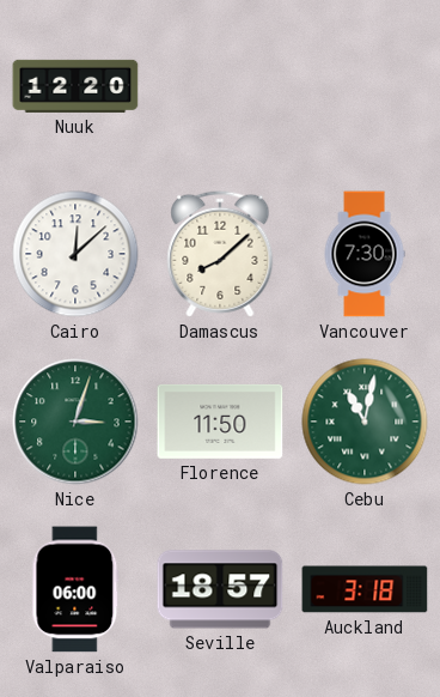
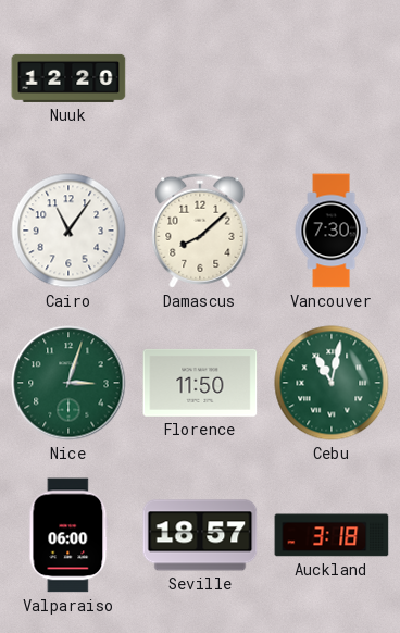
Cairo: 12:08 -> 11:06
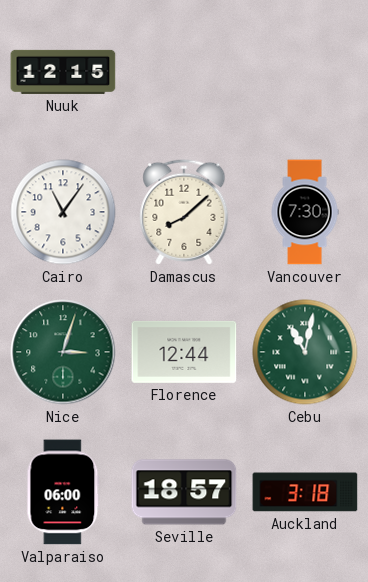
Nuuk: 12:20 -> 12:15
Florence: 11:50 -> 12:44
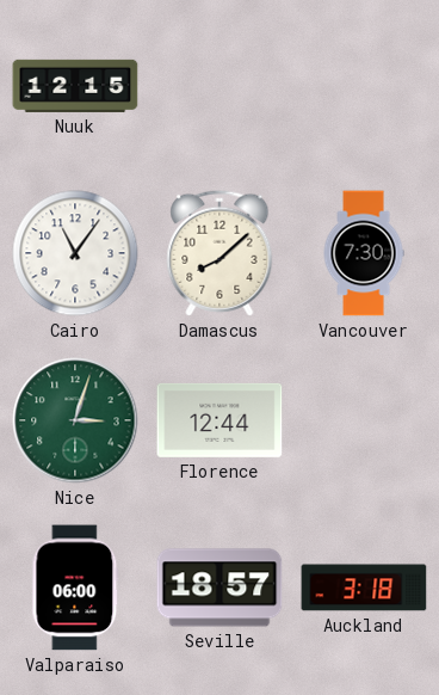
Cebu: 11:02 -> none
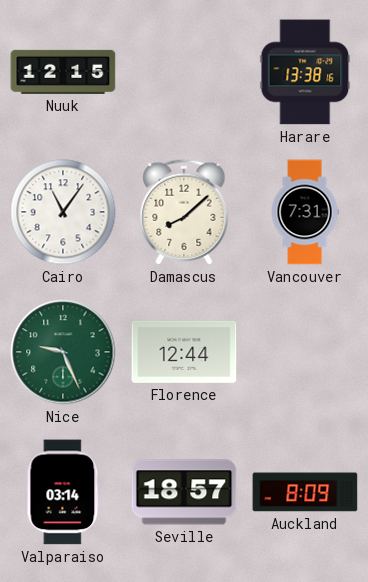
Harare: none -> 13:38
Vancouver: 7:30 -> 7:31
Nice: 3:03 -> 9:26
Valparaiso: 06:00 -> 03:14
Auckland: 3:18 -> 8:09
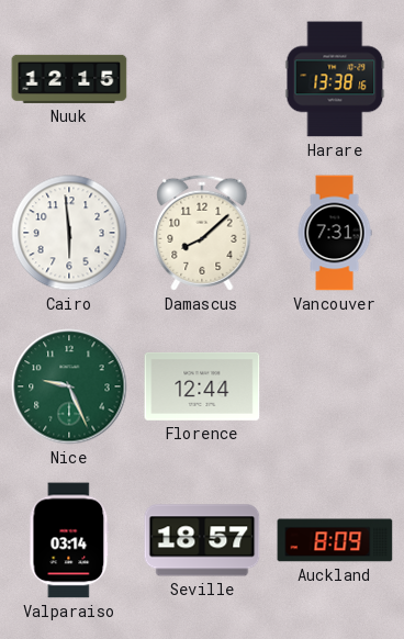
Cairo: 11:06 -> 5:59
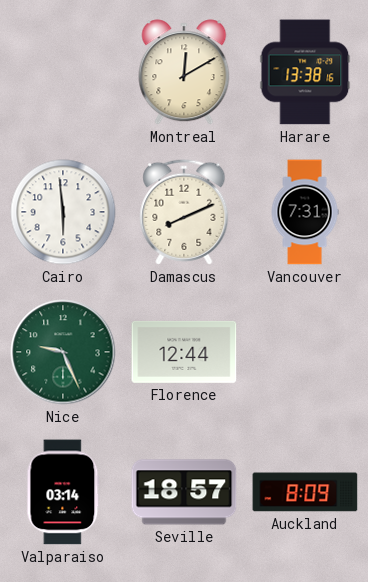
Nuuk: 12:15 -> none
Montreal: none -> 12:10
Damascus: 8:08 -> 8:11
